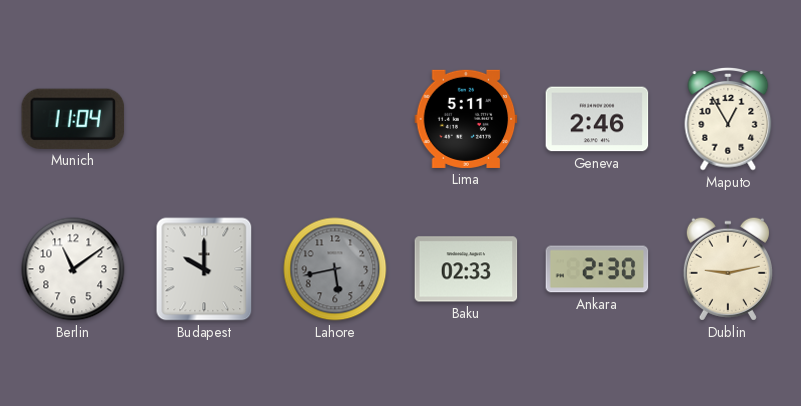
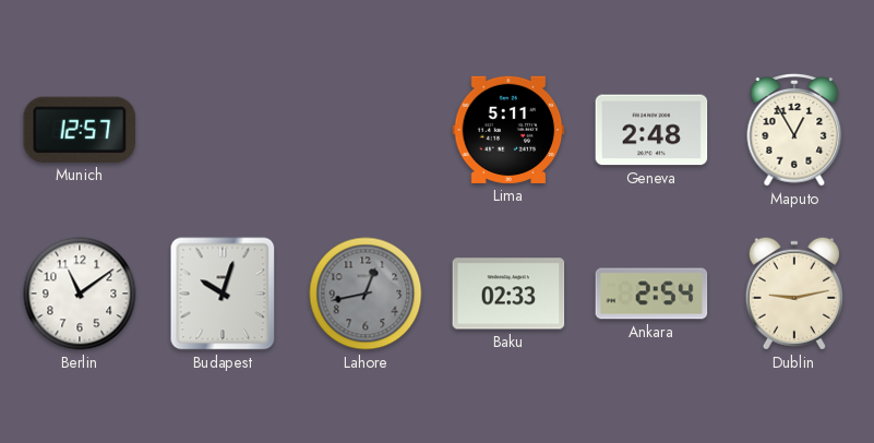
Munich: 11:04 -> 12:57
Geneva: 2:46 -> 2:48
Budapest: 10:00 -> 10:03
Lahore: 5:43 -> 12:43
Ankara: 2:30 -> 2:54
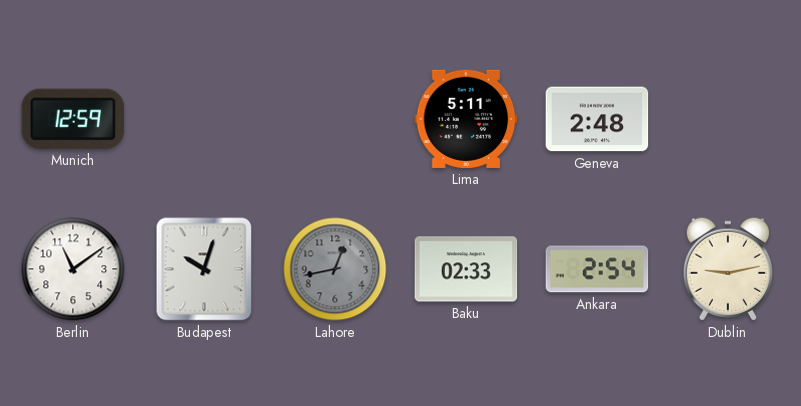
Munich: 12:57 -> 12:59
Maputo: 12:55 -> none
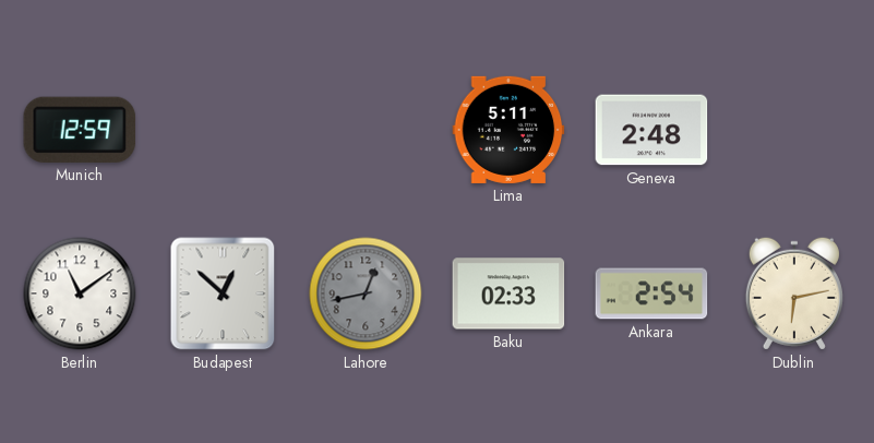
Budapest: 10:03 -> 12:52
Dublin: 9:13 -> 6:13
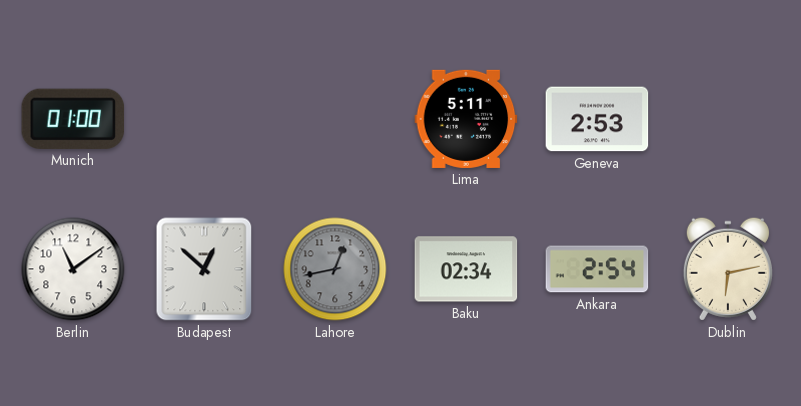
Munich: 12:59 -> 01:00
Geneva: 2:48 -> 2:53
Baku: 02:33 -> 02:34
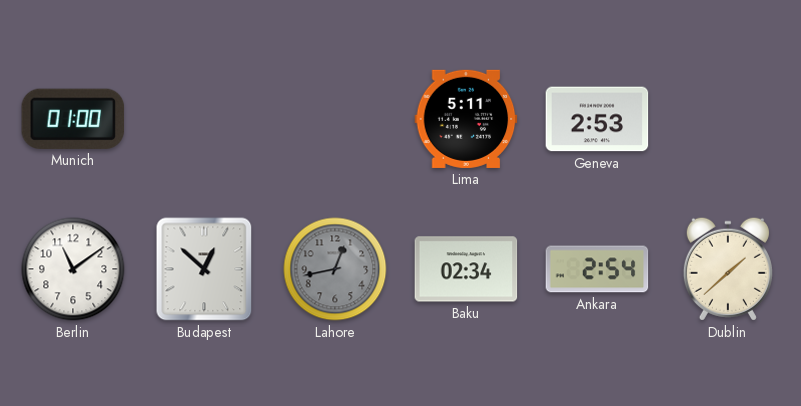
Dublin: 6:13 -> 1:38
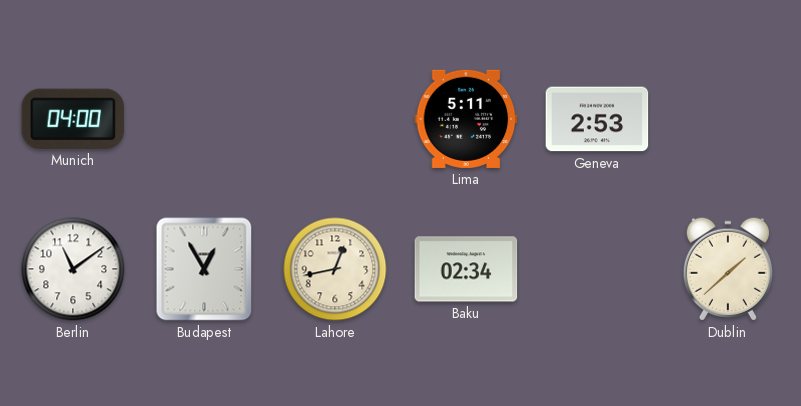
Munich: 01:00 -> 04:00
Budapest: 12:52 -> 12:55
Lahore dial: grey -> cream
Ankara: 2:54 -> none
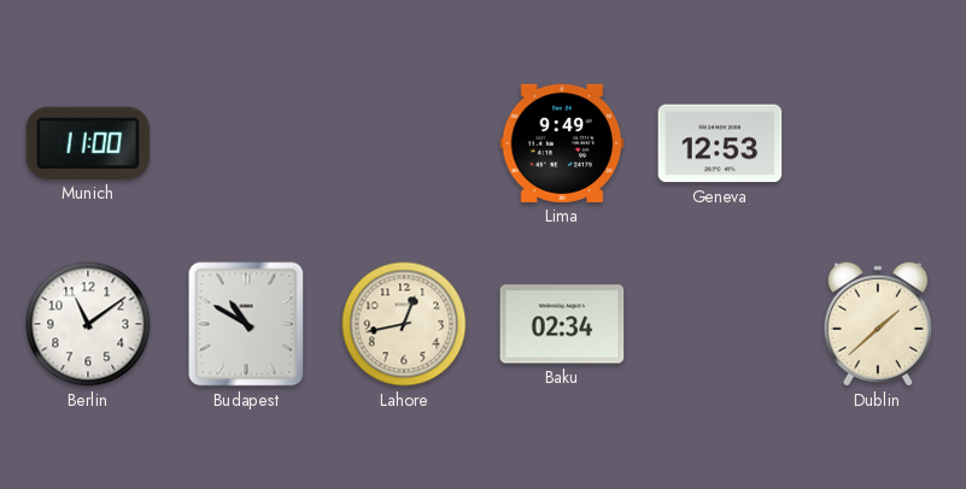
Munich: 04:00 -> 11:00
Lima: 5:11 -> 9:49
Geneva: 2:53 -> 12:53
Budapest: 12:55 -> 10:50
